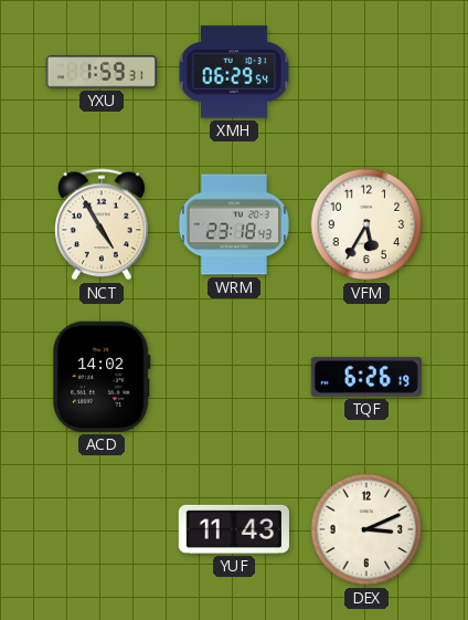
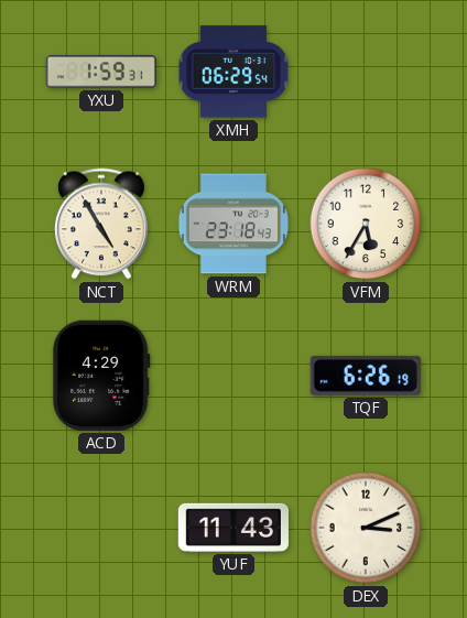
ACD: 14:02 -> 4:29
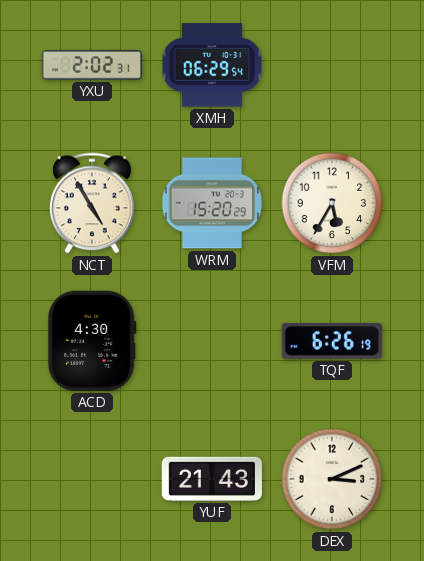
YXU: 1:59 -> 2:02
WRM: 23:18 -> 15:20
ACD: 4:29 -> 4:30
YUF: 11:43 -> 21:43
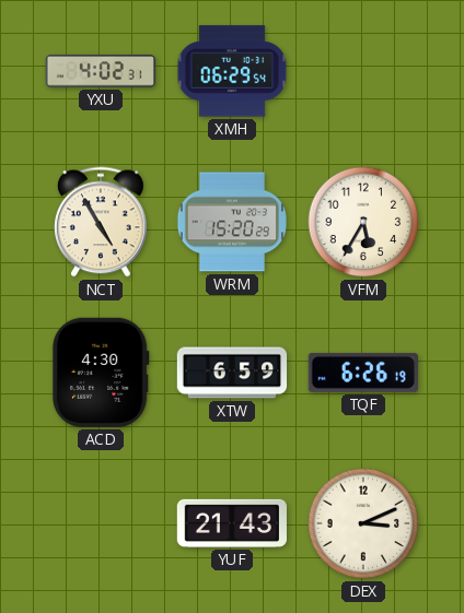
YXU: 2:02 -> 4:02
XTW: none -> 6:59
